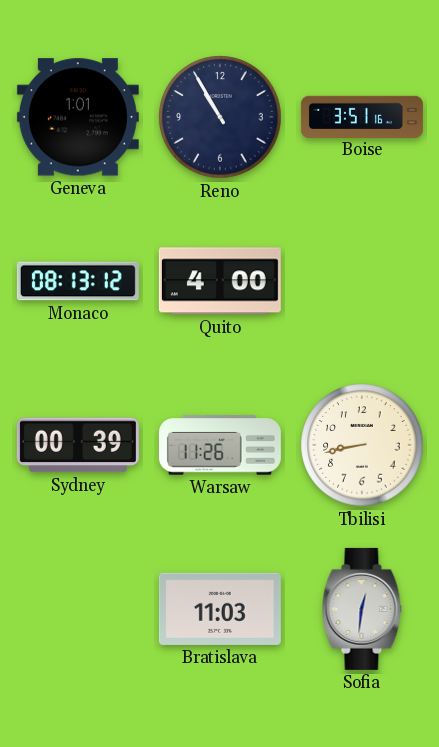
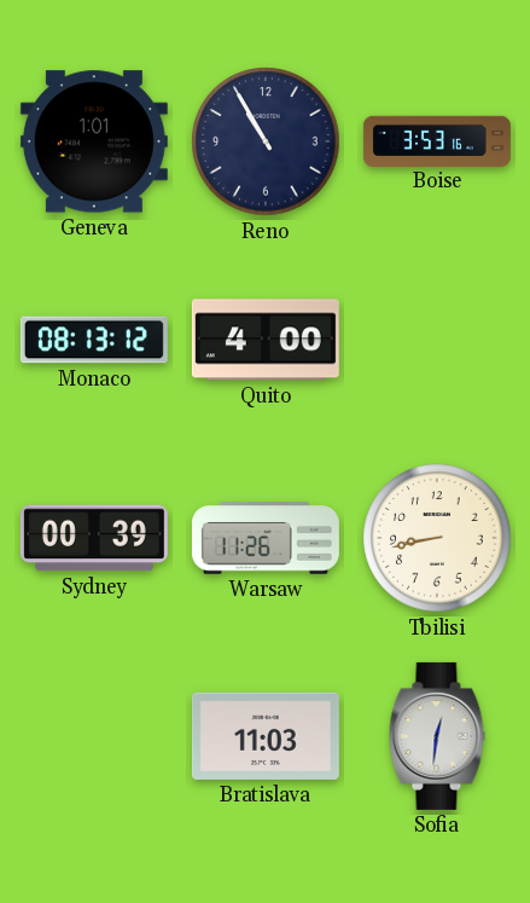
Boise: 3:51 -> 3:53
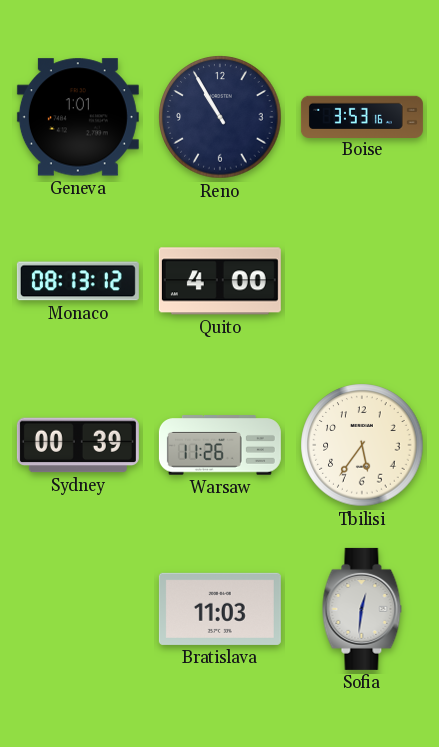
Tbilisi: 8:43 -> 5:36
